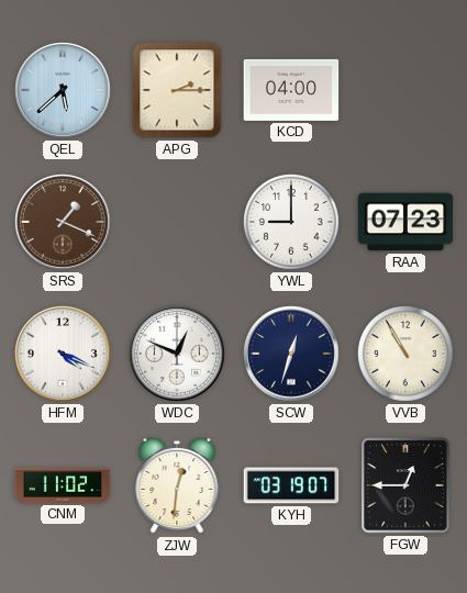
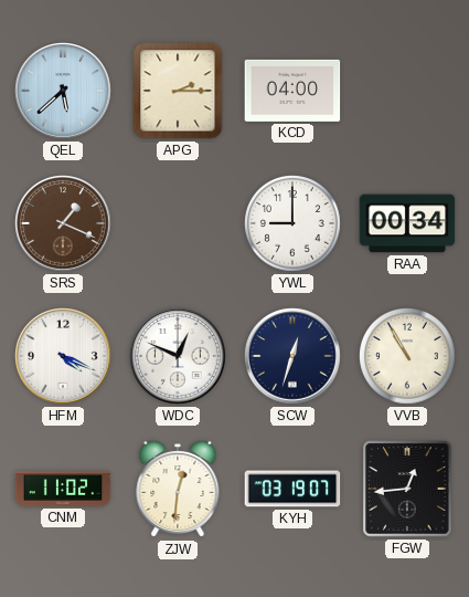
RAA: 07:23 -> 00:34
FGW: 12:45 -> 12:44
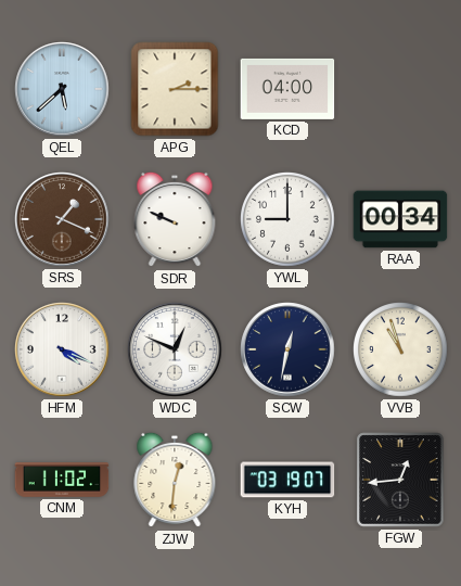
SDR: none -> 9:49
SCW: 12:33 -> 12:32
VVB: 10:55 -> 10:57
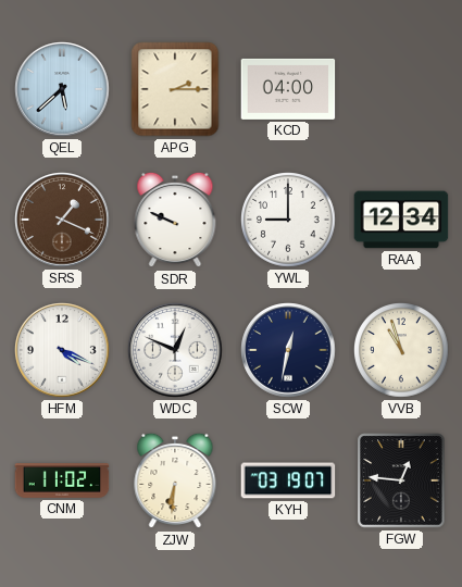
RAA: 00:34 -> 12:34
ZJW: 12:31 -> 6:31
FGW: 12:44 -> 12:46
